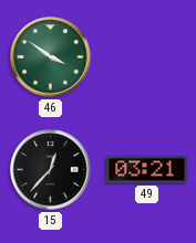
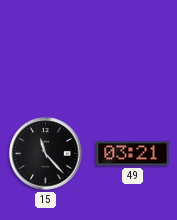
46: 3:51 -> none
15: 12:37 -> 11:23
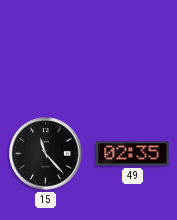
49: 03:21 -> 02:35
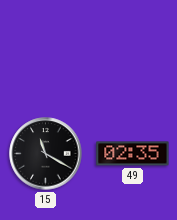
15: 11:23 -> 11:20
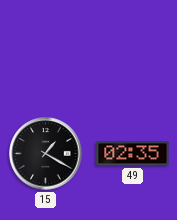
15: 11:20 -> 1:20
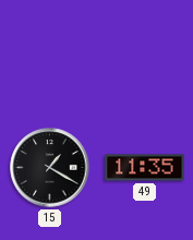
49: 02:35 -> 11:35
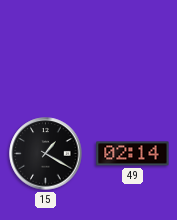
49: 11:35 -> 02:14
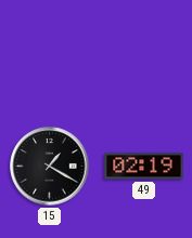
49: 02:14 -> 02:19
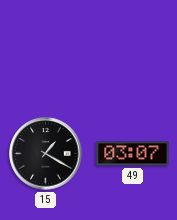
49: 02:19 -> 03:07
